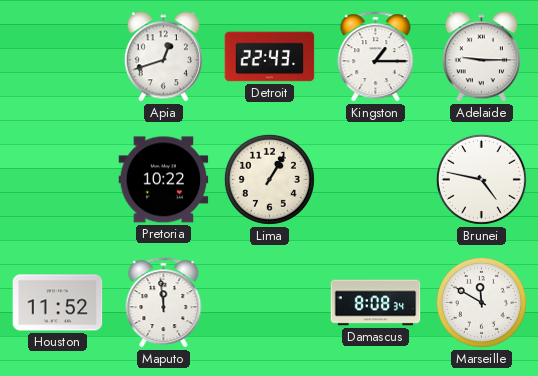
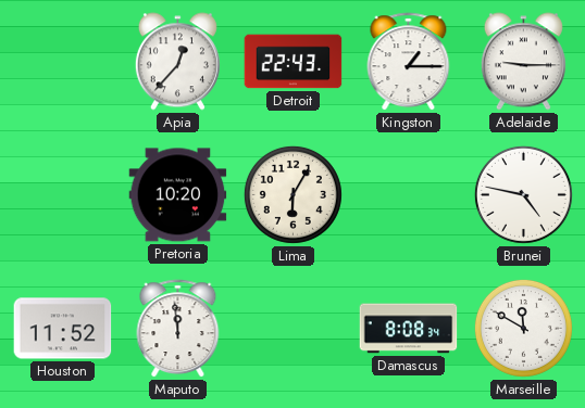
Apia: 12:42 -> 12:37
Pretoria: 10:22 -> 10:20
Lima: 1:05 -> 6:05
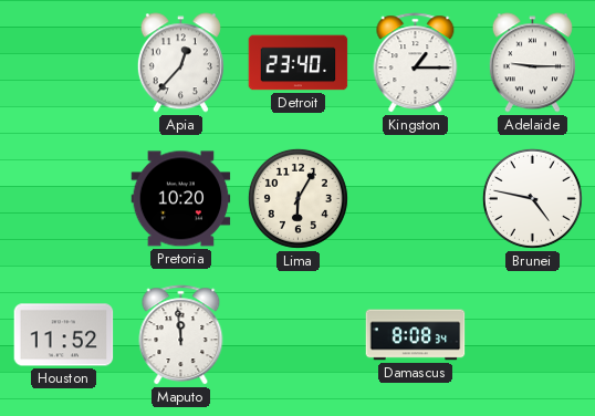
Detroit: 22:43 -> 23:40
Marseille: 11:50 -> none
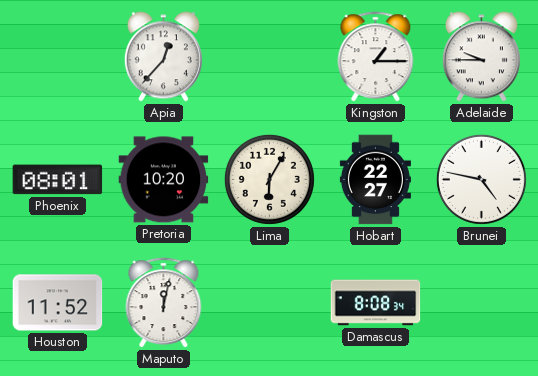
Detroit: 23:40 -> none
Adelaide: 9:15 -> 9:45
Phoenix: none -> 08:01
Hobart: none -> 22:27
Maputo: 11:59 -> 12:02
